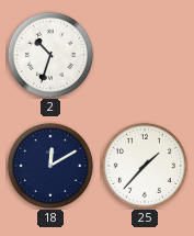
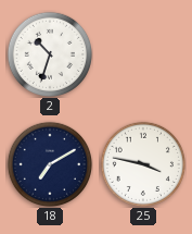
18: 12:10 -> 7:10
25: 1:37 -> 3:47
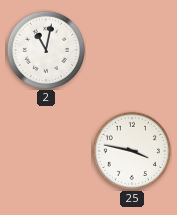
2: 10:33 -> 11:02
18: 7:10 -> none
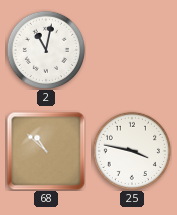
68: none -> 10:52
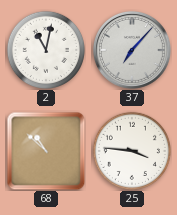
37: none -> 7:07
25: 3:47 -> 3:46
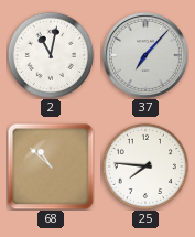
25: 3:46 -> 7:46
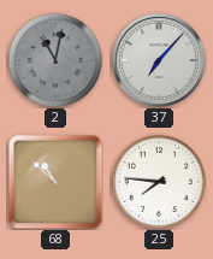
2 dial: white -> grey
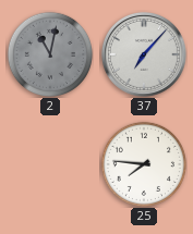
68: 10:52 -> none
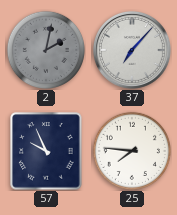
2: 11:02 -> 2:02
57: none -> 9:56
